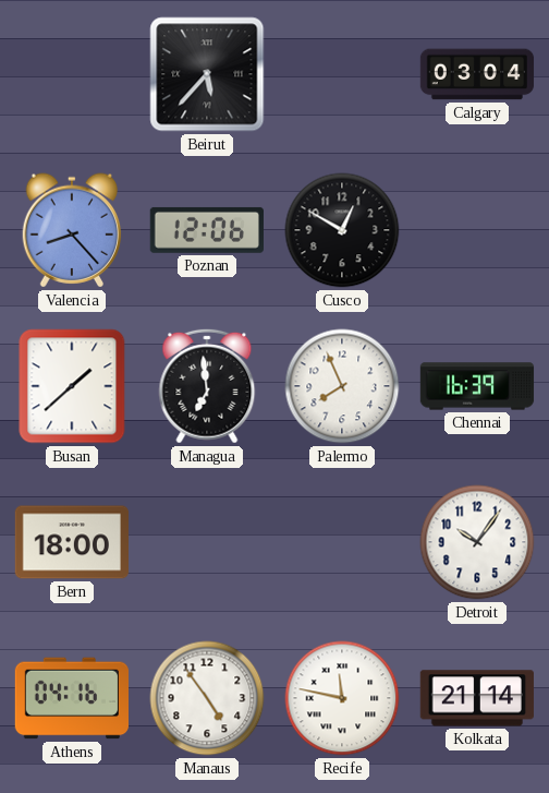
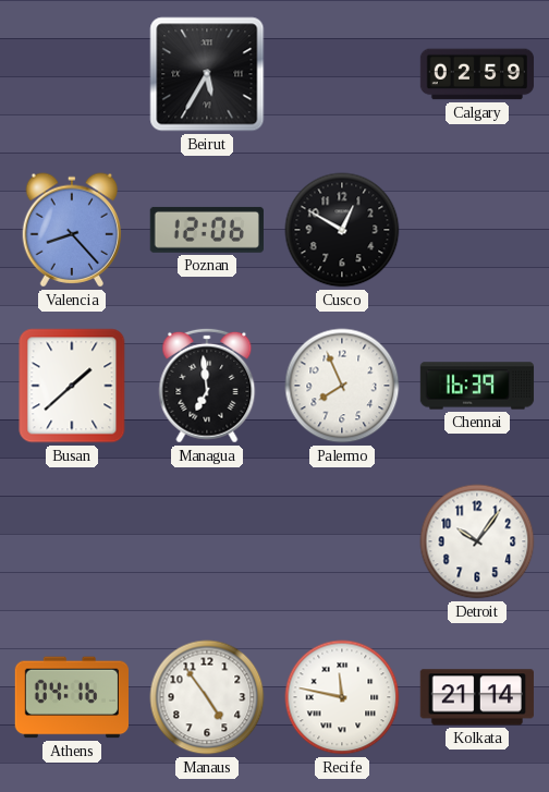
Beirut: 5:37 -> 5:35
Calgary: 03:04 -> 02:59
Bern: 18:00 -> none
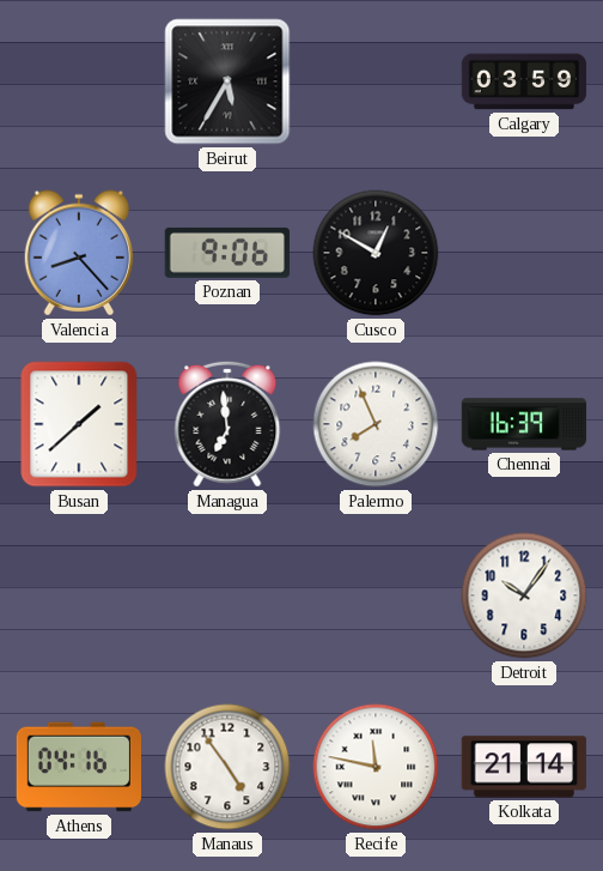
Calgary: 02:59 -> 03:59
Poznan: 12:06 -> 9:06
